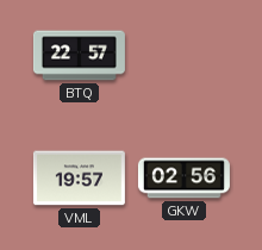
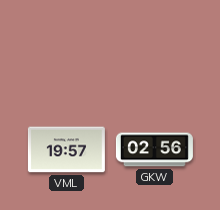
BTQ: 22:57 -> none
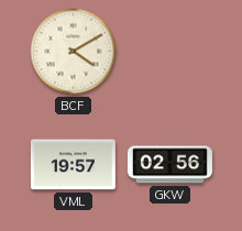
BCF: none -> 4:10
